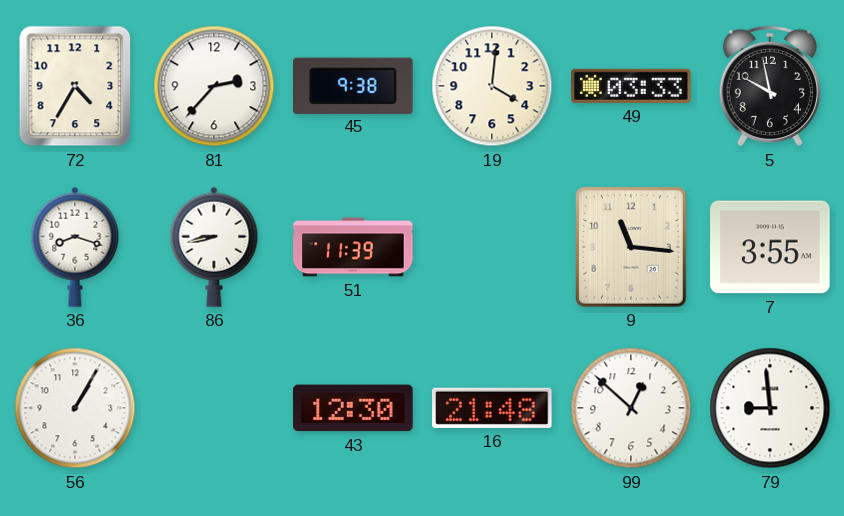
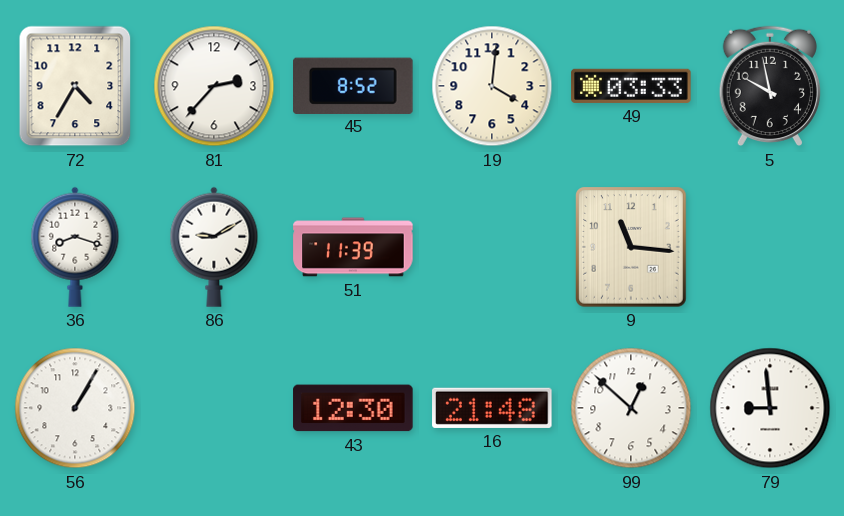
45: 9:38 -> 8:52
86: 8:43 -> 9:10
7: 3:55 -> none
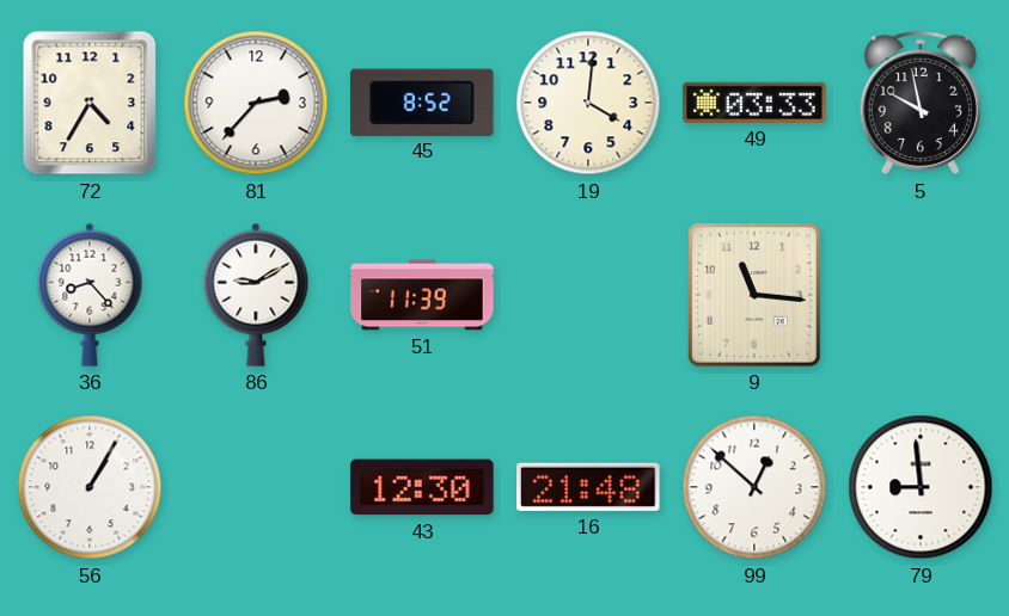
36: 8:18 -> 8:23
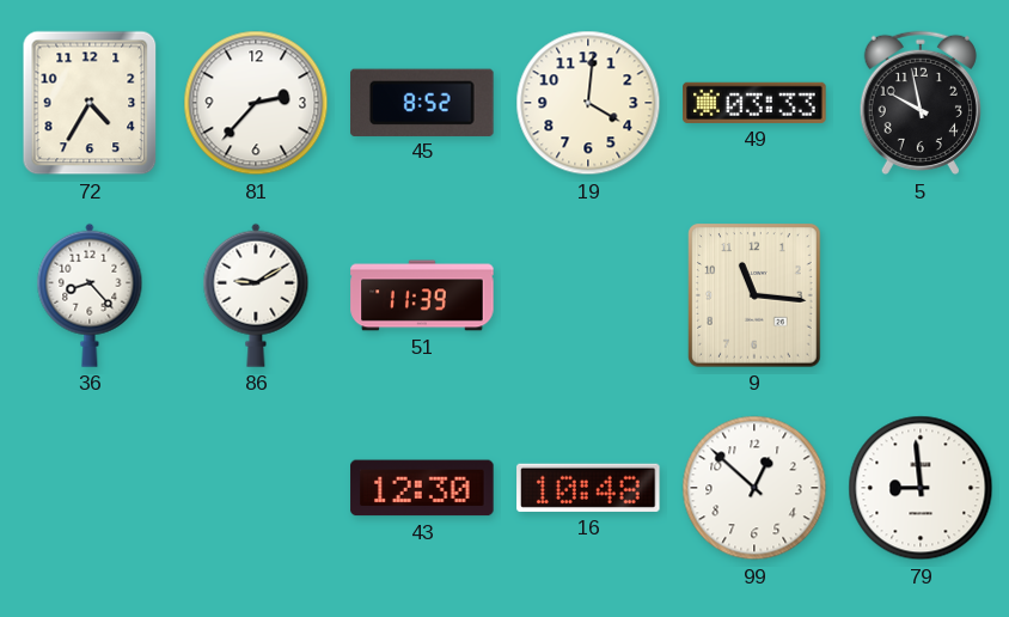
56: 1:05 -> none
16: 21:48 -> 10:48
